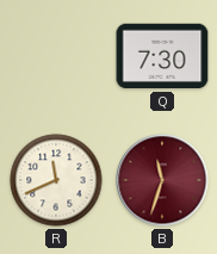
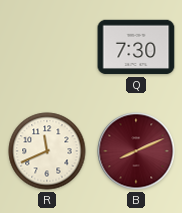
B: 11:33 -> 8:11
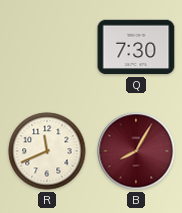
B: 8:11 -> 8:05
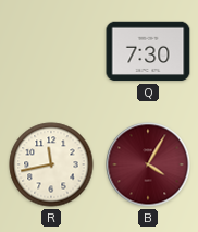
R: 11:41 -> 11:43
B: 8:05 -> 4:05
